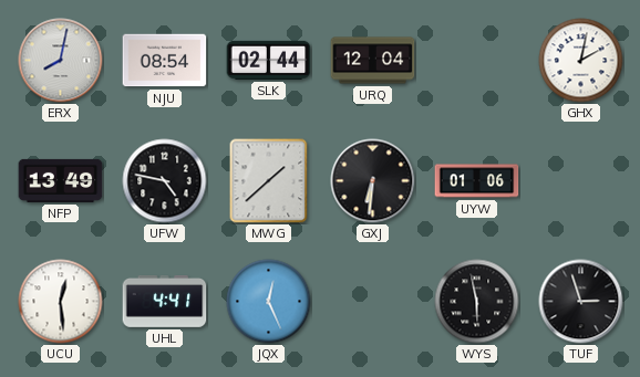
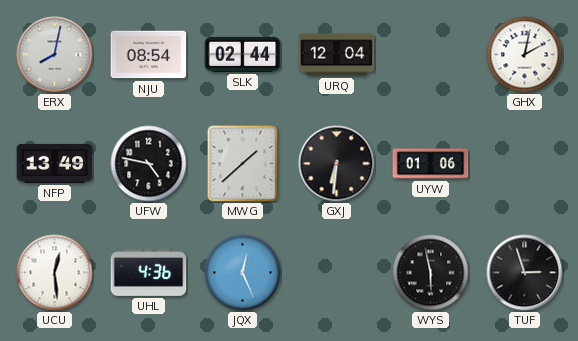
UHL: 4:41 -> 4:36
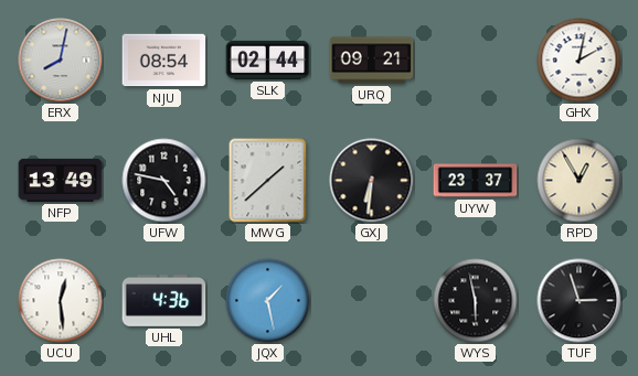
URQ: 12:04 -> 09:21
UYW: 01:06 -> 23:37
RPD: none -> 12:55
JQX: 12:26 -> 1:28
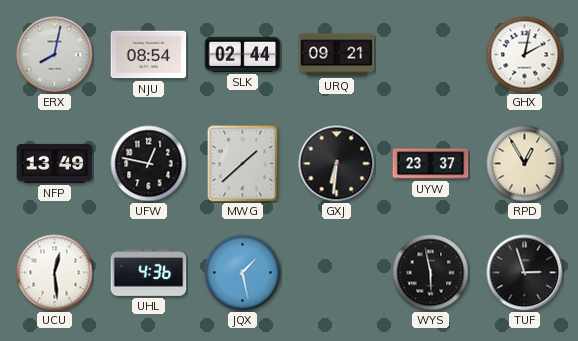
UFW: 4:47 -> 12:47
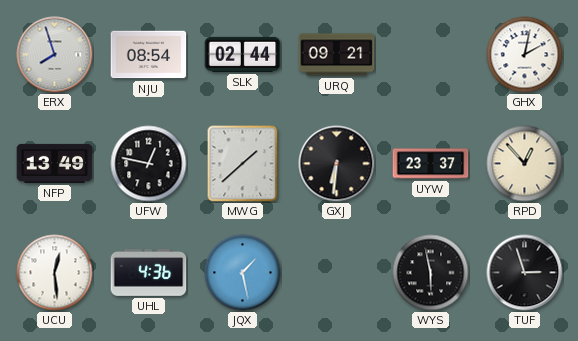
ERX: 8:02 -> 7:57
RPD: 12:55 -> 12:53
